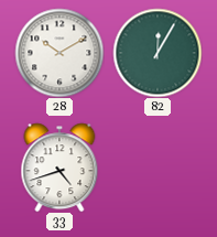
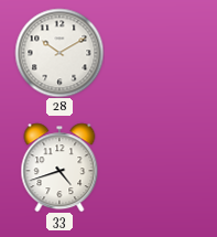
82: 12:05 -> none
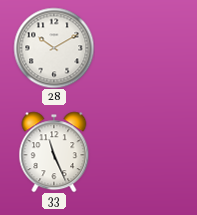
33: 4:42 -> 11:26
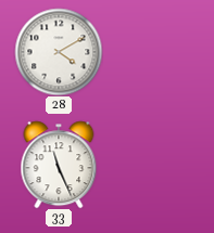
28: 10:10 -> 4:10
